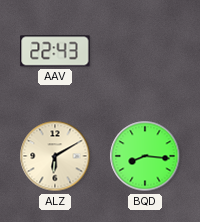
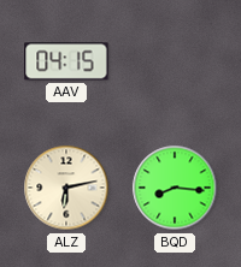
AAV: 22:43 -> 04:15
ALZ: 6:10 -> 6:13
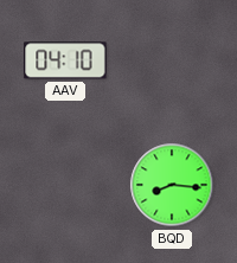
AAV: 04:15 -> 04:10
ALZ: 6:13 -> none
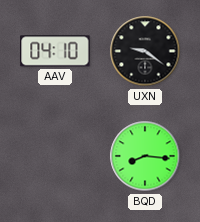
UXN: none -> 9:21
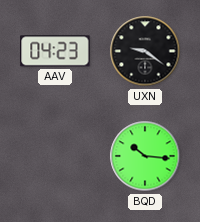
AAV: 04:10 -> 04:23
BQD: 8:16 -> 10:16
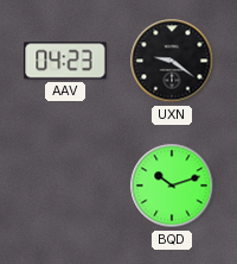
BQD: 10:16 -> 10:12
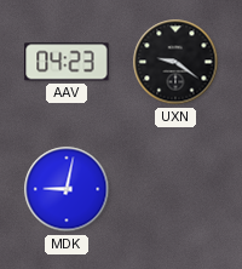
MDK: none -> 9:02
BQD: 10:12 -> none
